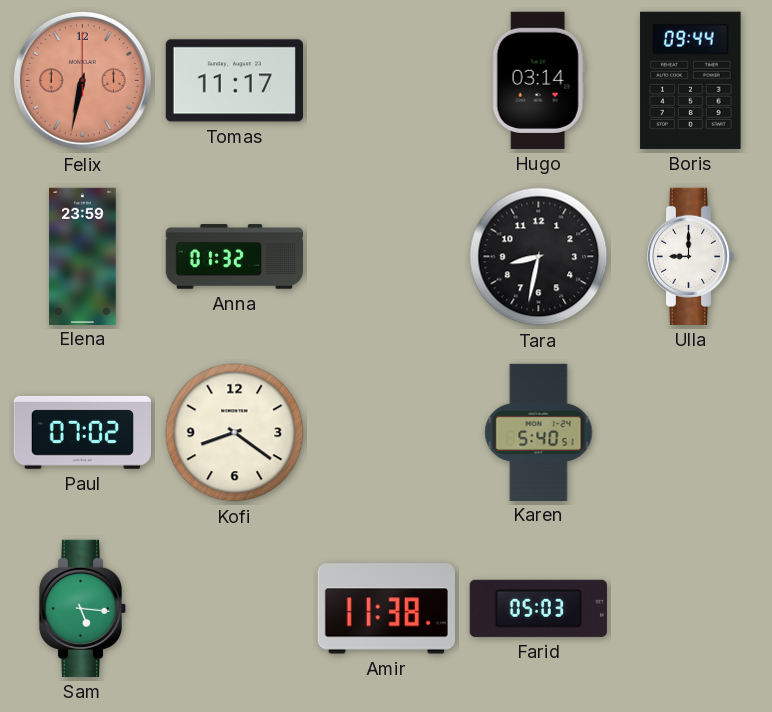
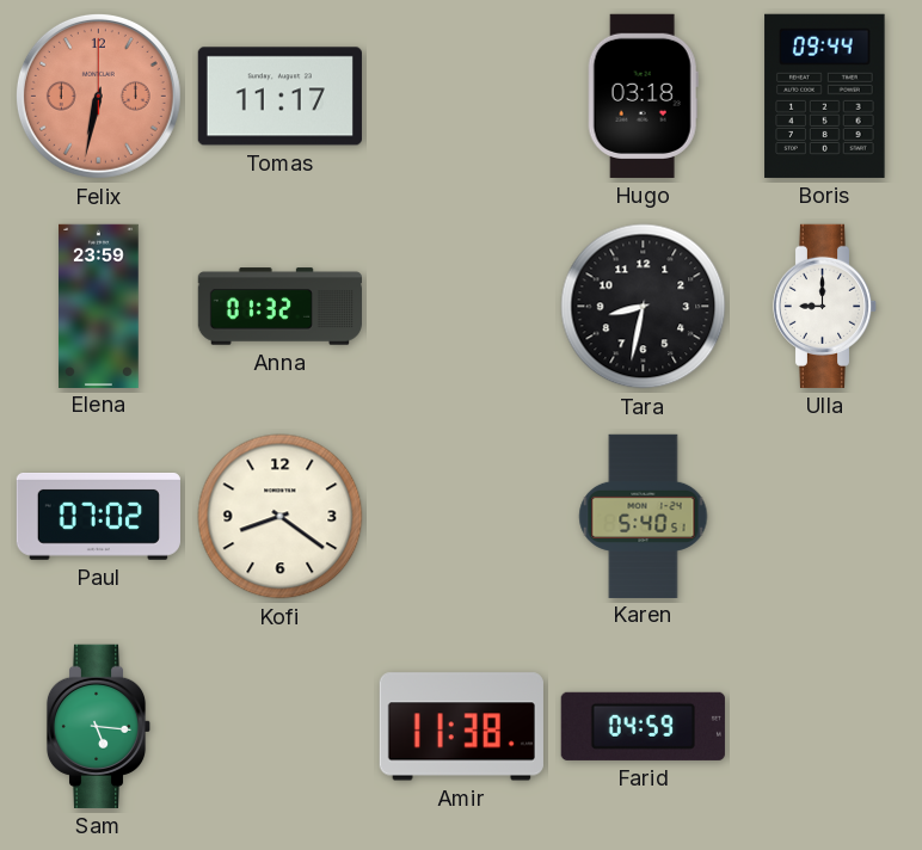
Hugo: 03:14 -> 03:18
Farid: 05:03 -> 04:59
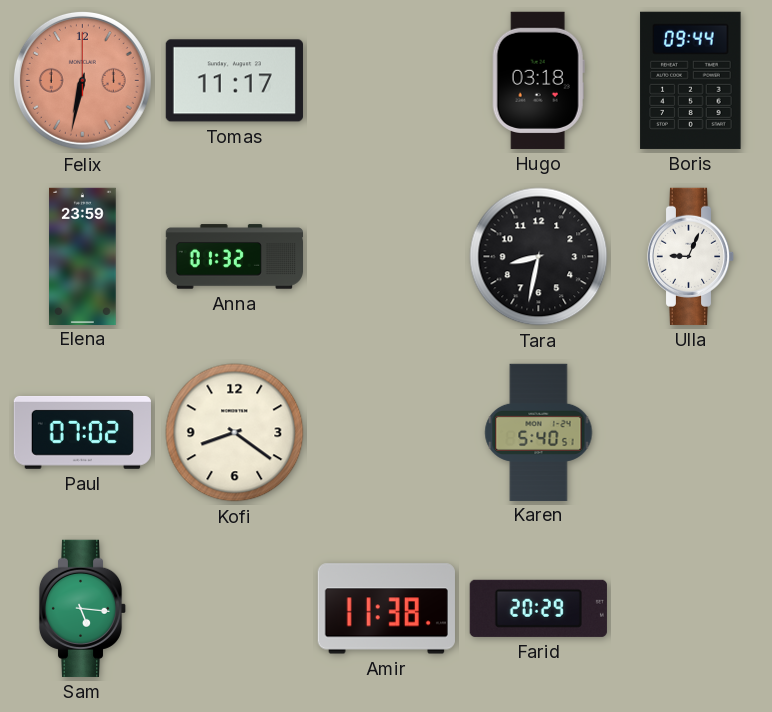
Ulla: 9:00 -> 9:04
Farid: 04:59 -> 20:29
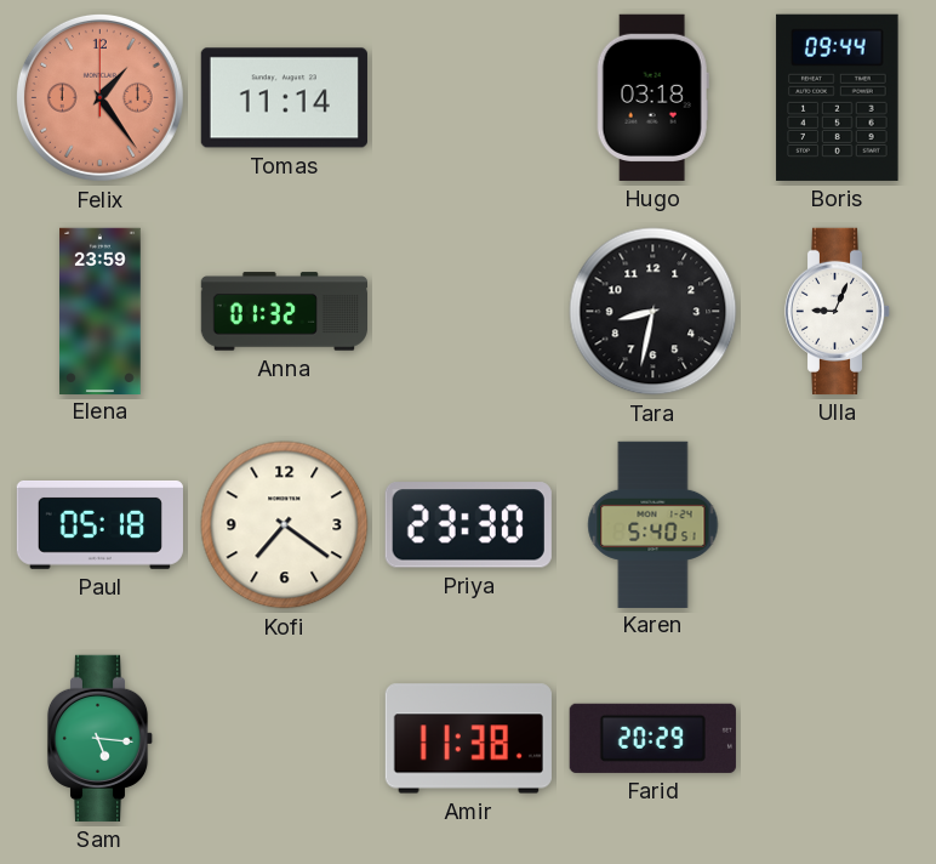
Felix: 6:32 -> 1:24
Tomas: 11:17 -> 11:14
Paul: 07:02 -> 05:18
Kofi: 8:21 -> 7:21
Priya: none -> 23:30
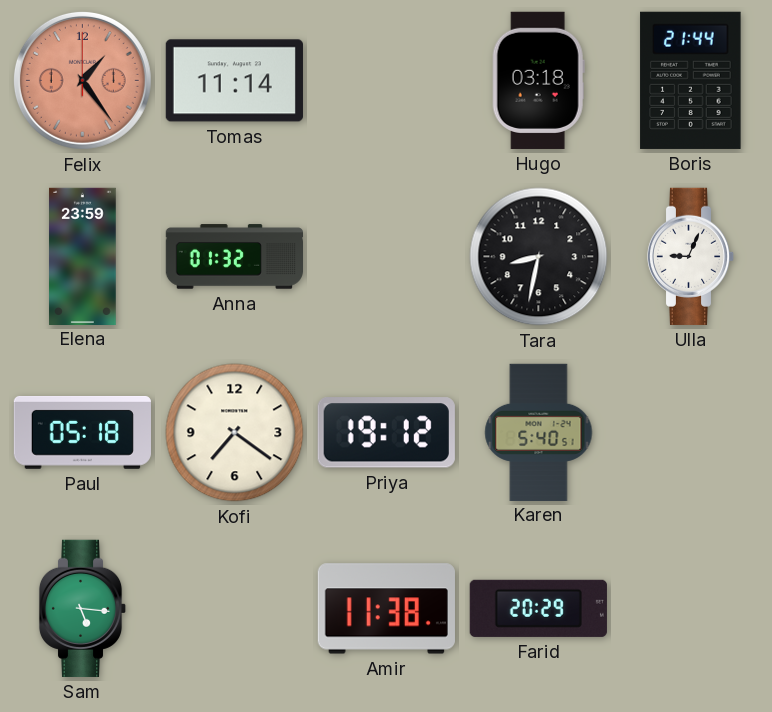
Boris: 09:44 -> 21:44
Priya: 23:30 -> 19:12
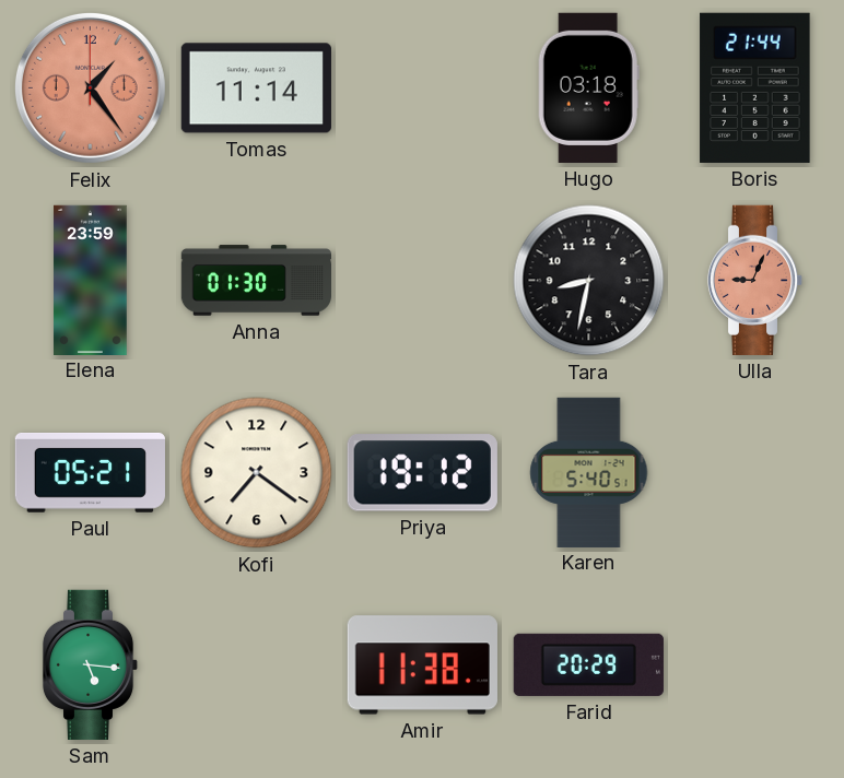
Anna: 01:32 -> 01:30
Ulla dial: white -> salmon
Paul: 05:18 -> 05:21
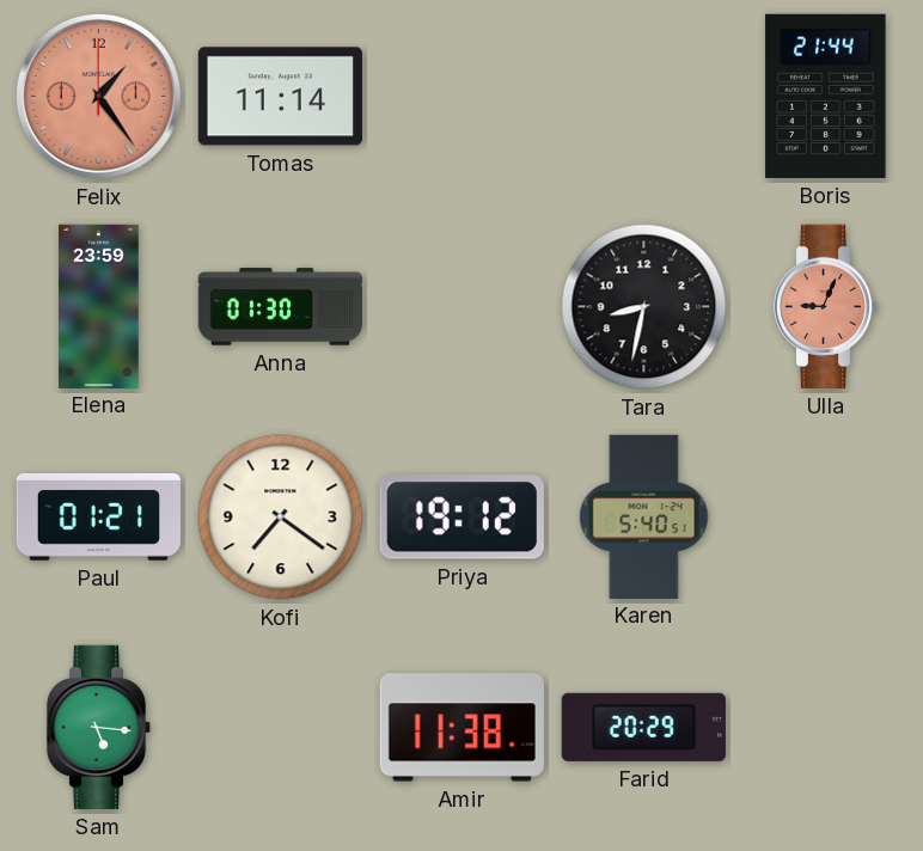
Hugo: 03:18 -> none
Paul: 05:21 -> 01:21
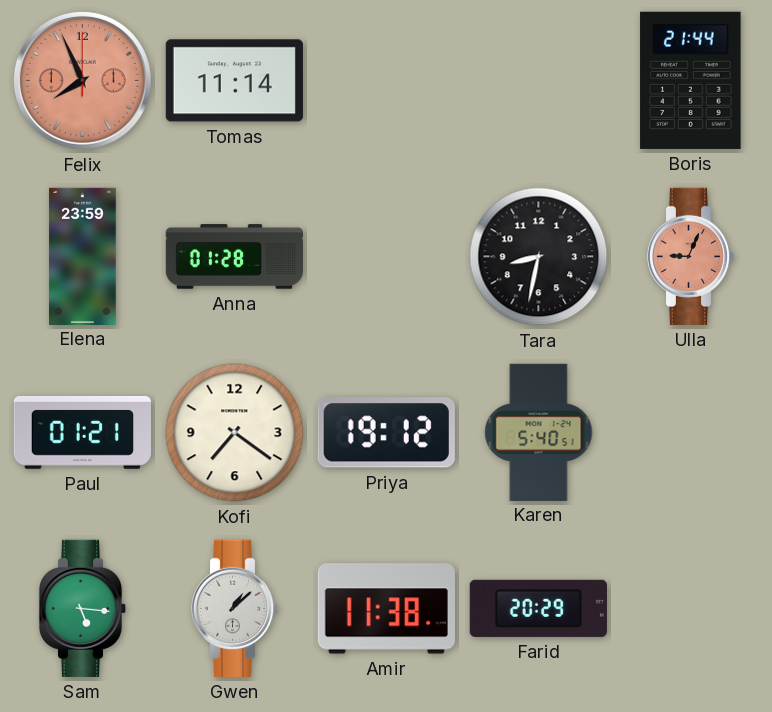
Felix: 1:24 -> 7:56
Anna: 01:30 -> 01:28
Gwen: none -> 1:08
